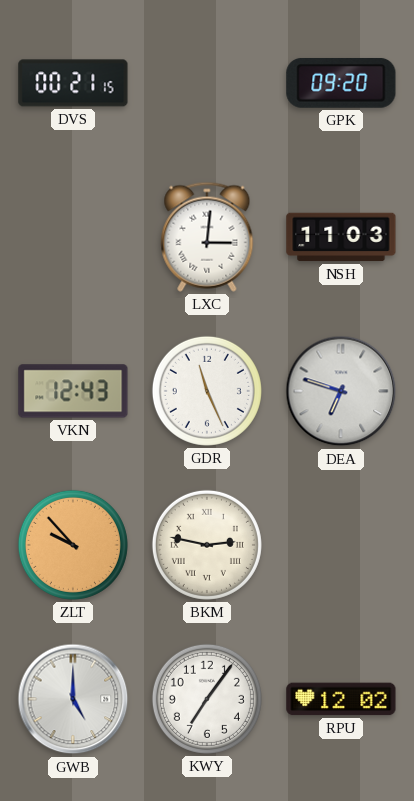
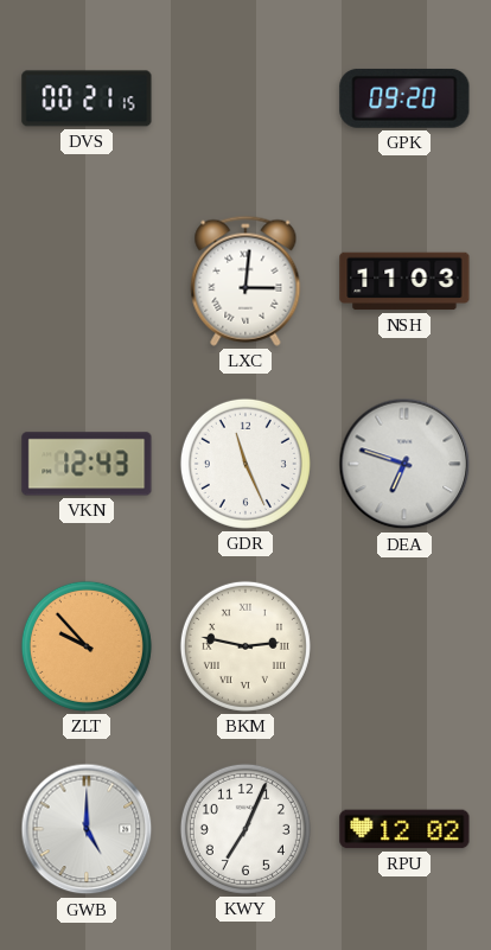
KWY: 7:06 -> 7:04
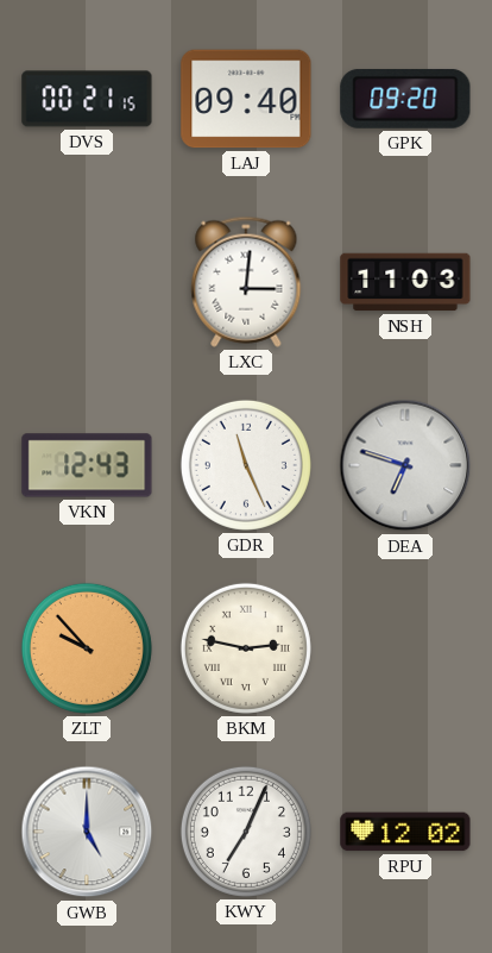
LAJ: none -> 09:40
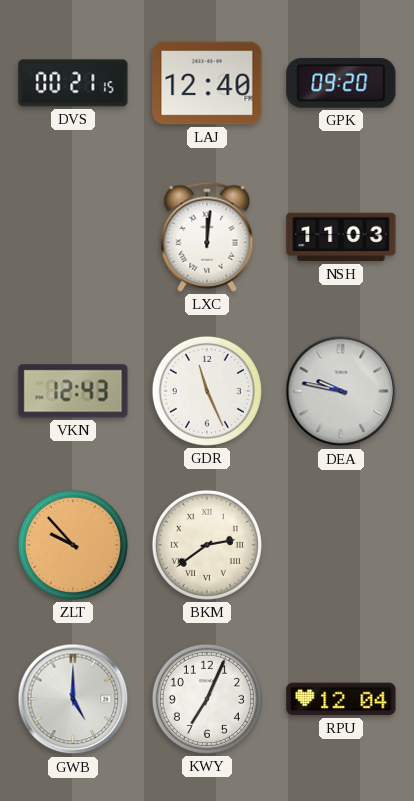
LAJ: 09:40 -> 12:40
LXC: 3:01 -> 12:01
DEA: 6:48 -> 9:47
BKM: 2:47 -> 2:39
RPU: 12:02 -> 12:04
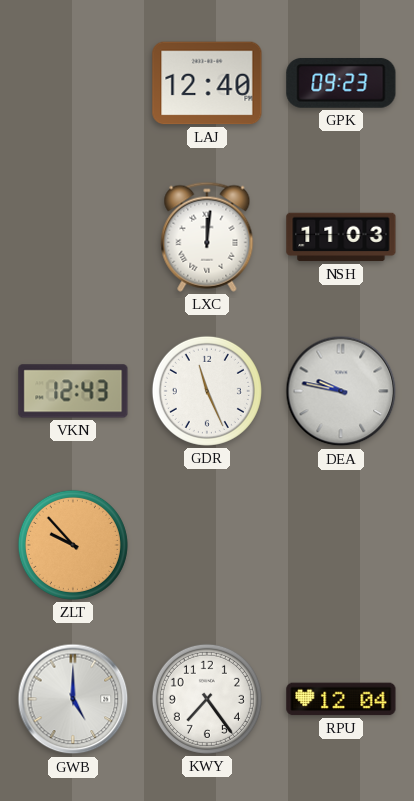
DVS: 00:21 -> none
GPK: 09:20 -> 09:23
BKM: 2:39 -> none
KWY: 7:04 -> 7:24
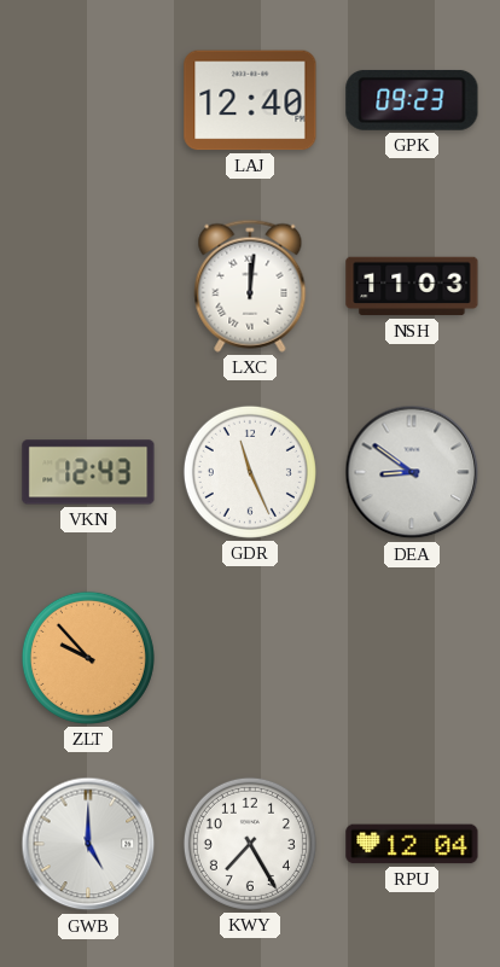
DEA: 9:47 -> 8:51
KWY: 7:24 -> 7:25
